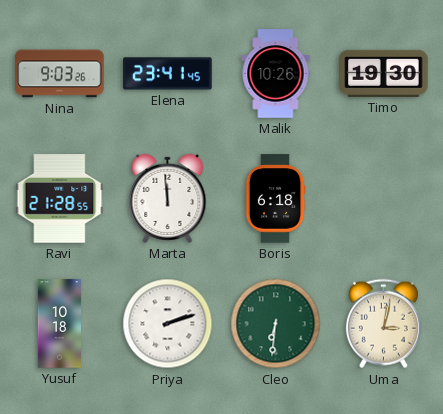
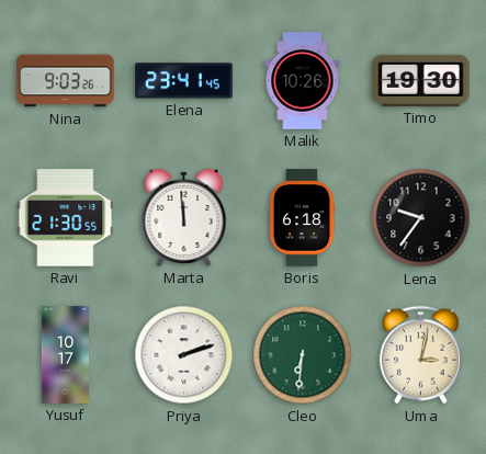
Ravi: 21:28 -> 21:30
Lena: none -> 9:36
Yusuf: 10:18 -> 10:17
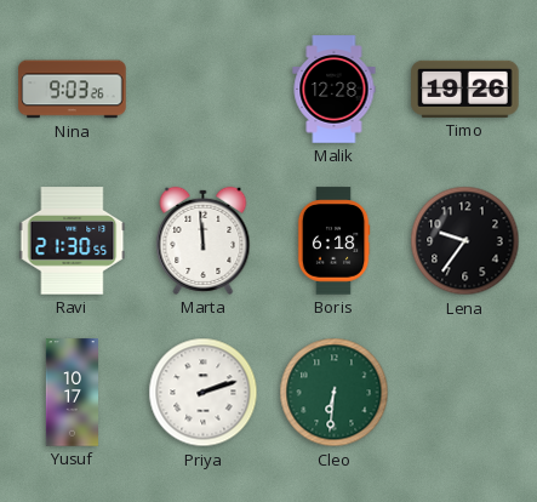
Elena: 23:41 -> none
Malik: 10:26 -> 12:28
Timo: 19:30 -> 19:26
Uma: 3:02 -> none
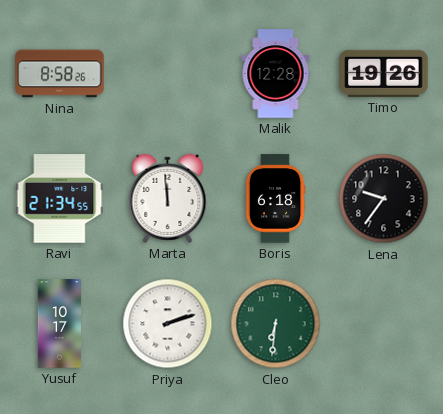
Nina: 9:03 -> 8:58
Ravi: 21:30 -> 21:34
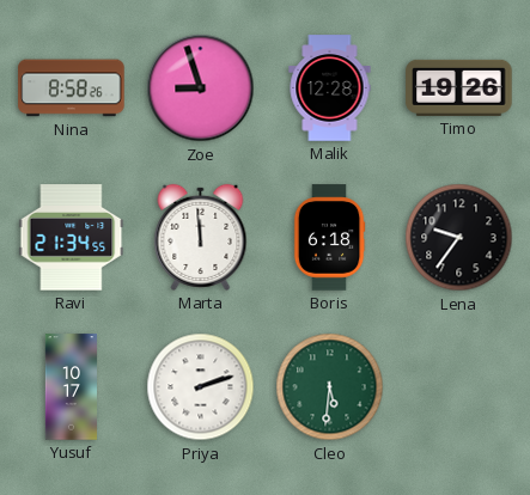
Zoe: none -> 8:57
Cleo: 6:31 -> 5:31
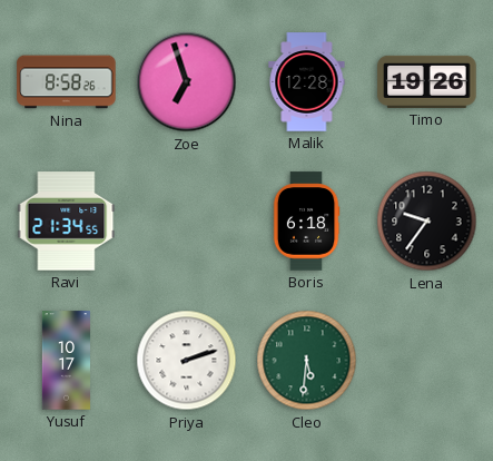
Zoe: 8:57 -> 6:57
Marta: 11:59 -> none
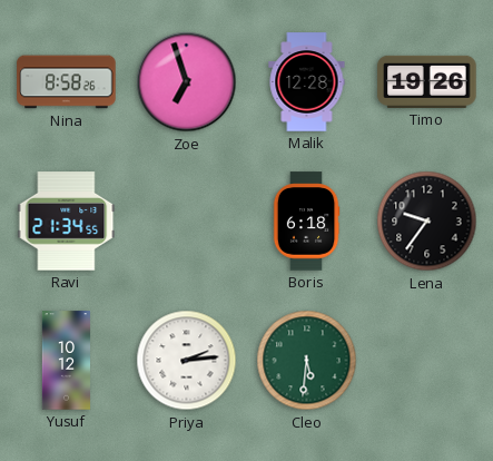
Yusuf: 10:17 -> 10:12
Priya: 2:12 -> 2:14
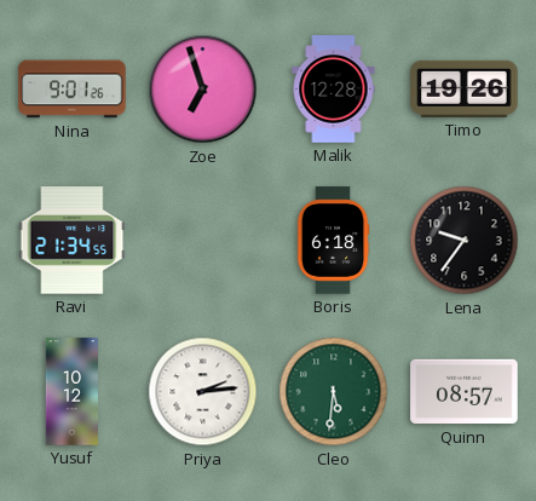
Nina: 8:58 -> 9:01
Quinn: none -> 08:57
